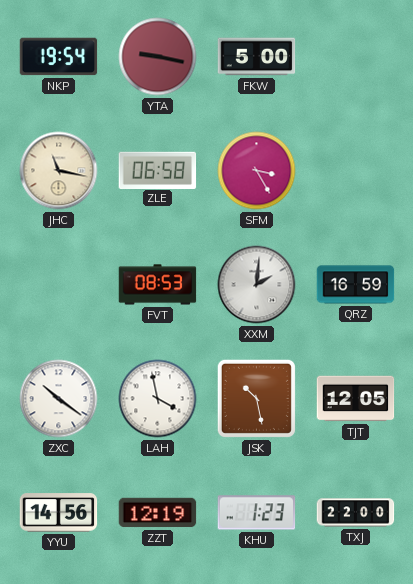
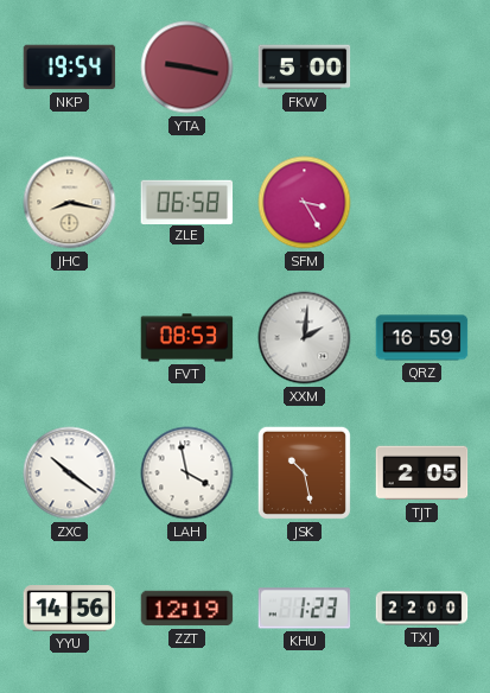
JHC: 11:17 -> 8:17
TJT: 12:05 -> 2:05
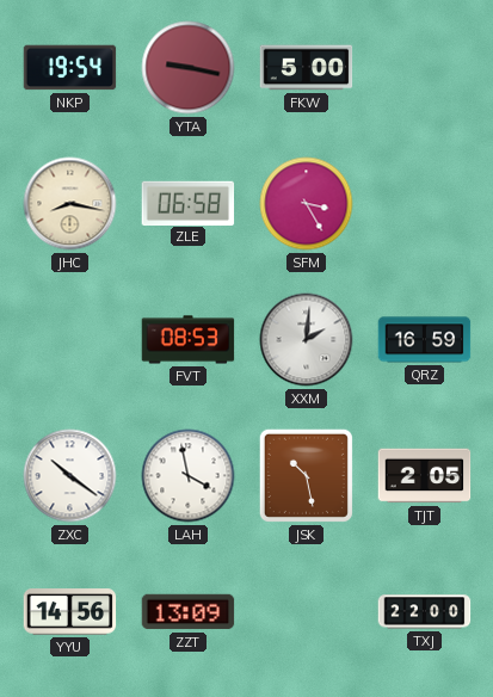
ZZT: 12:19 -> 13:09
KHU: 1:23 -> none
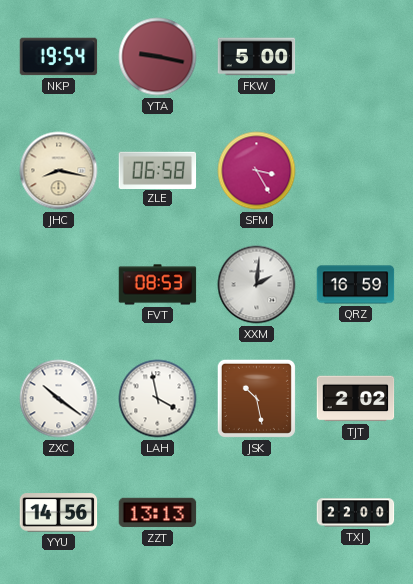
TJT: 2:05 -> 2:02
ZZT: 13:09 -> 13:13
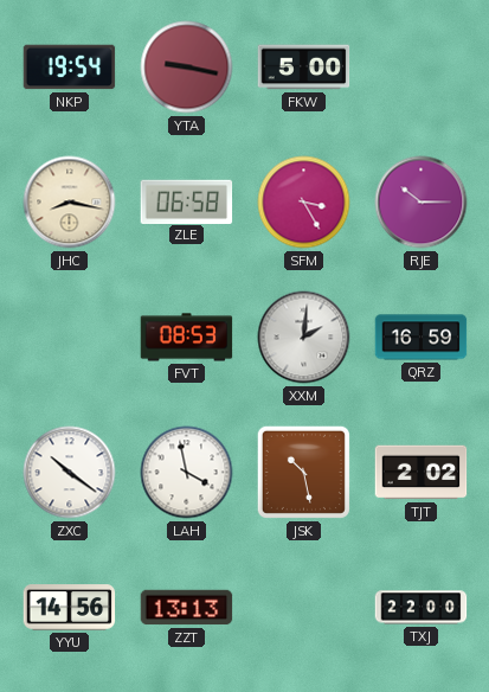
RJE: none -> 10:15
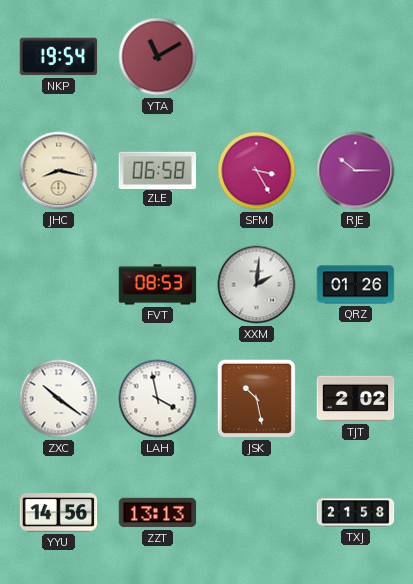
YTA: 9:17 -> 11:10
FKW: 5:00 -> none
QRZ: 16:59 -> 01:26
TXJ: 22:00 -> 21:58
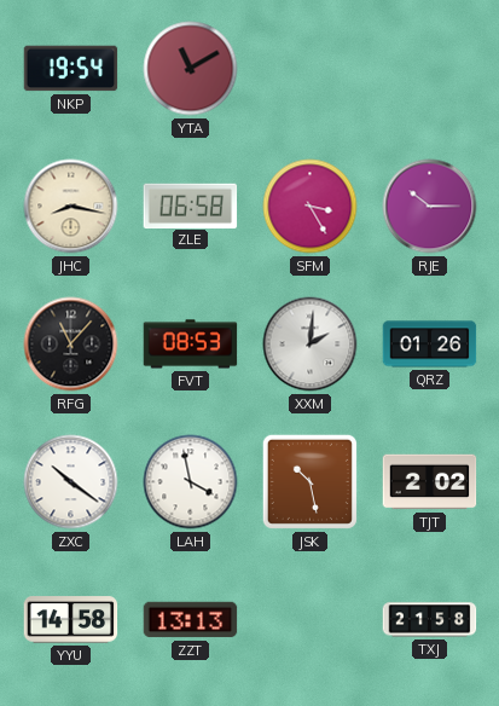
RFG: none -> 11:07
YYU: 14:56 -> 14:58
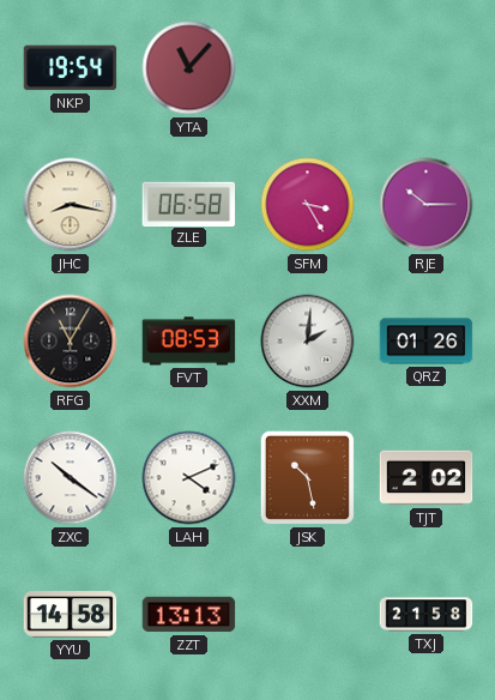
YTA: 11:10 -> 11:07
RFG: 11:07 -> 11:05
LAH: 3:58 -> 4:11
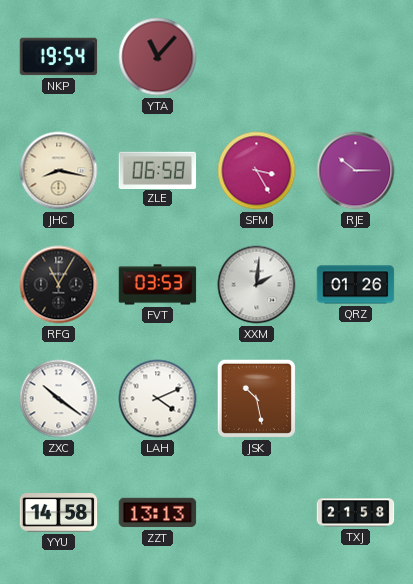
FVT: 08:53 -> 03:53
TJT: 2:02 -> none
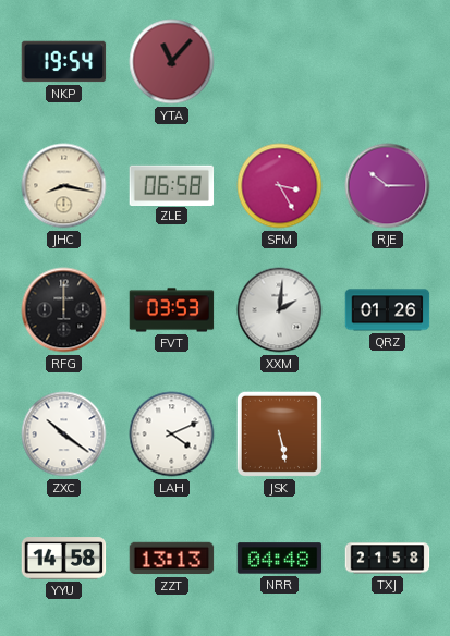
RFG: 11:05 -> 12:00
JSK: 10:28 -> 5:28
NRR: none -> 04:48
